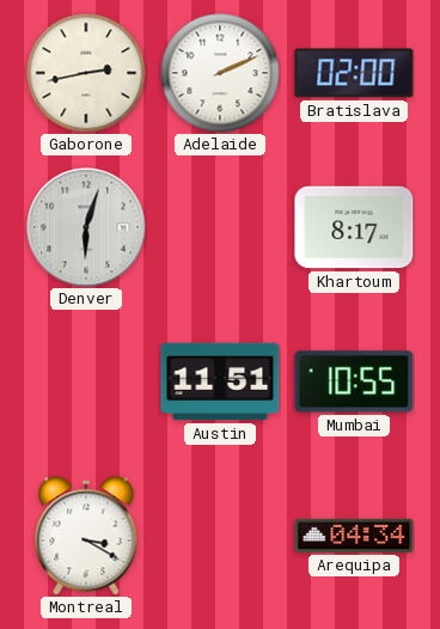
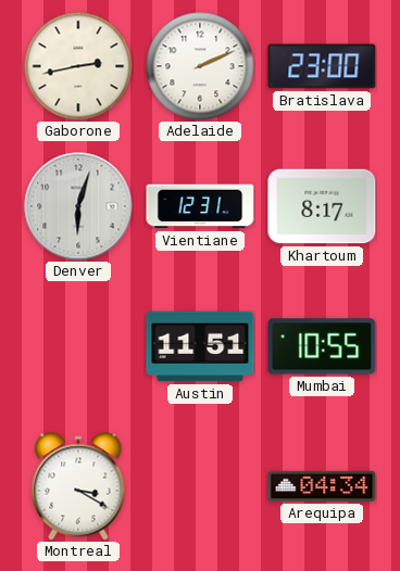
Bratislava: 02:00 -> 23:00
Vientiane: none -> 12:31
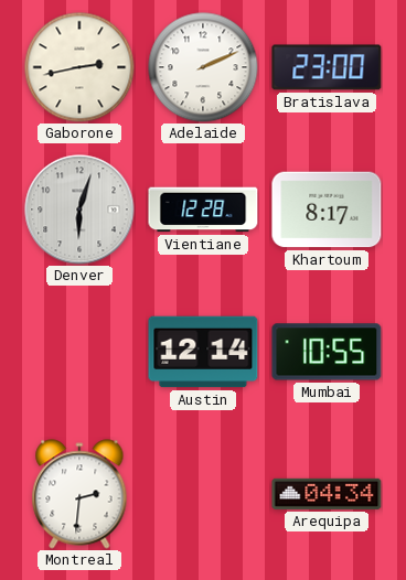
Vientiane: 12:31 -> 12:28
Austin: 11:51 -> 12:14
Montreal: 3:20 -> 2:31
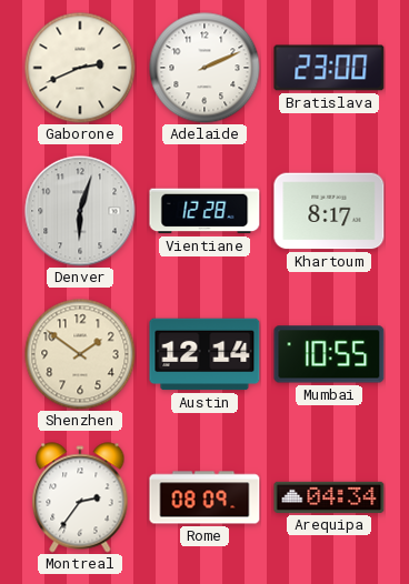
Gaborone: 2:43 -> 2:41
Shenzhen: none -> 1:51
Montreal: 2:31 -> 2:36
Rome: none -> 08:09
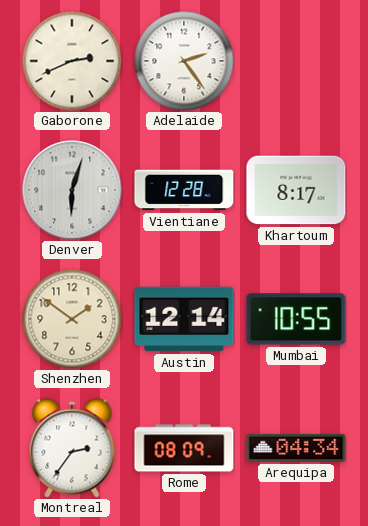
Adelaide: 2:11 -> 2:24
Bratislava: 23:00 -> none
